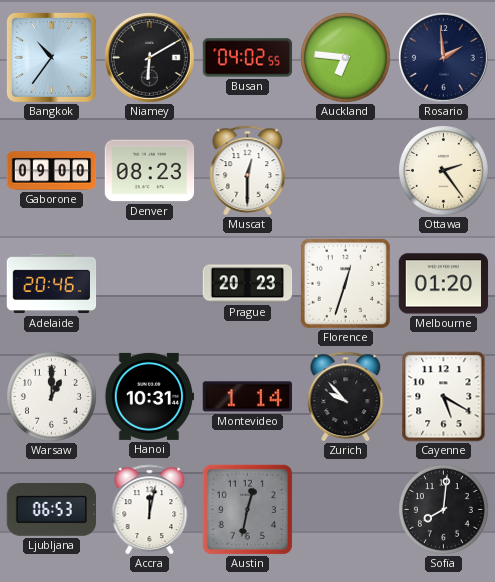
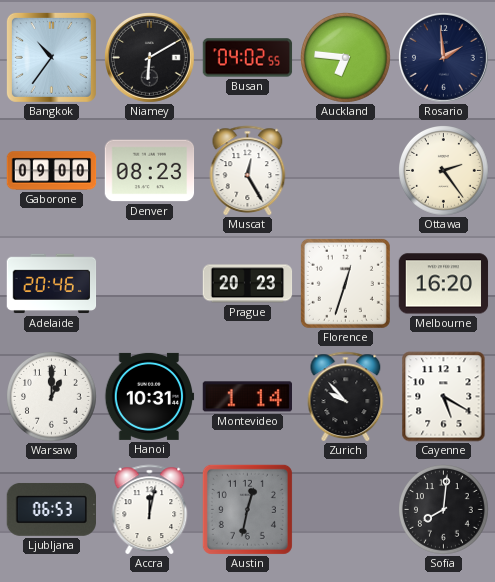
Muscat: 12:30 -> 12:25
Melbourne: 01:20 -> 16:20
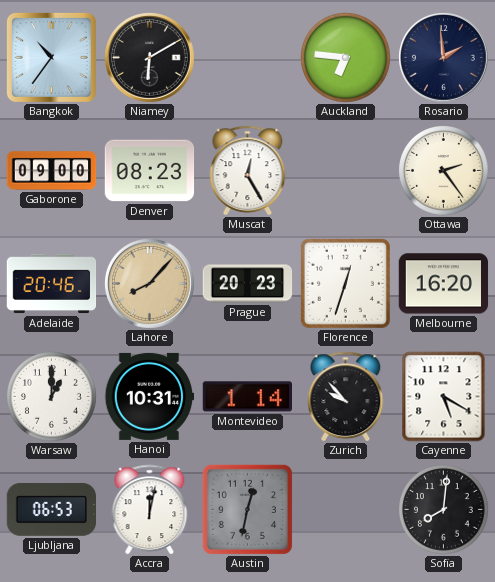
Busan: 04:02 -> none
Lahore: none -> 8:07
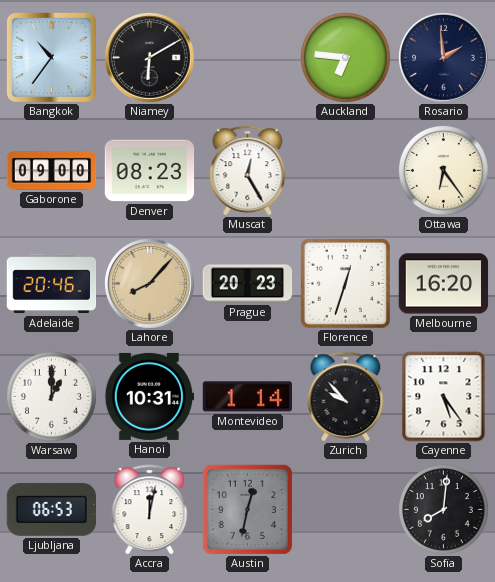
Ottawa: 2:24 -> 6:24
Cayenne: 5:20 -> 5:24
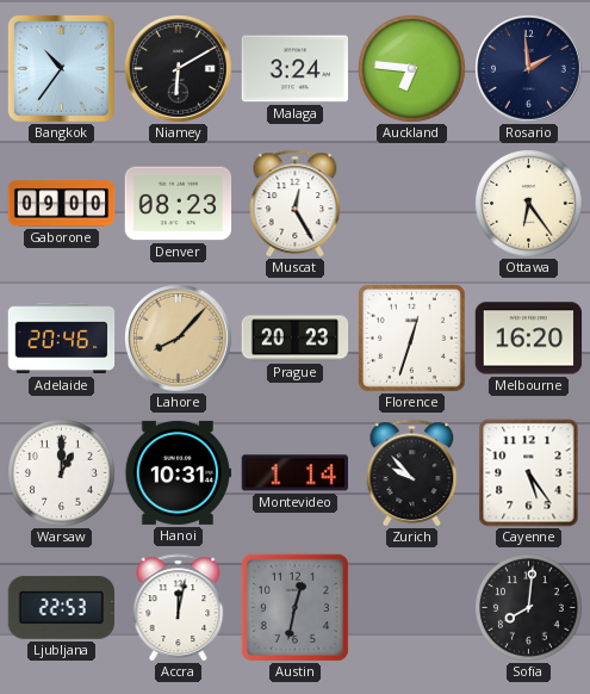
Malaga: none -> 3:24
Ljubljana: 06:53 -> 22:53
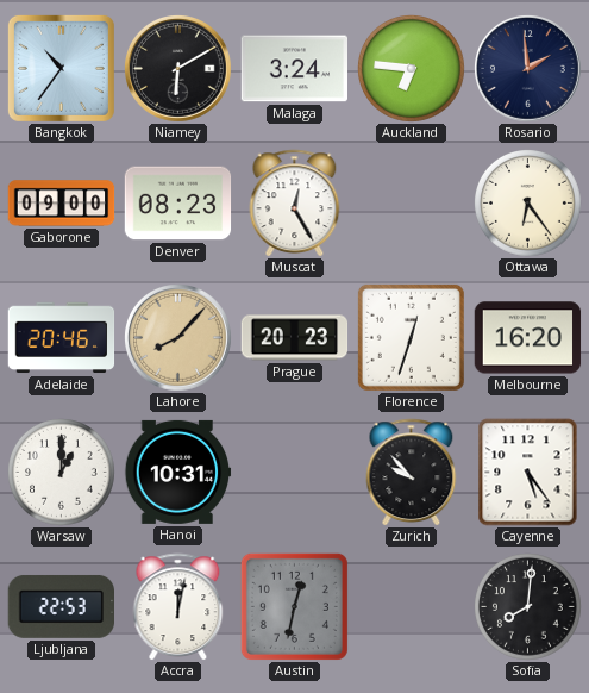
Montevideo: 1:14 -> none
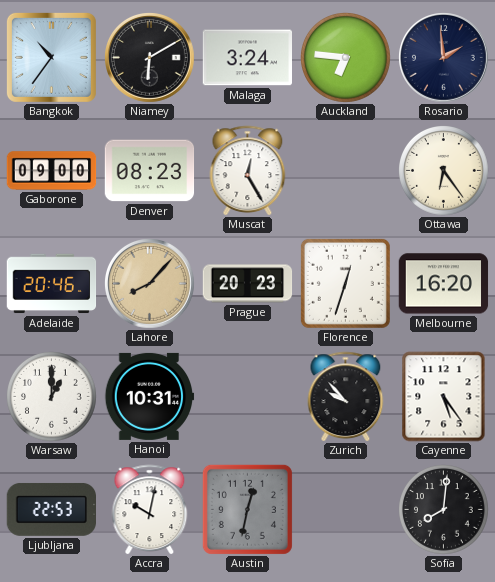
Accra: 12:02 -> 10:02
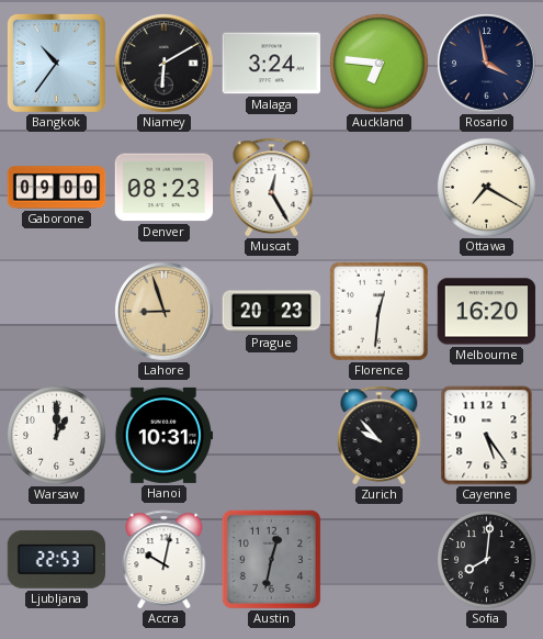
Rosario: 1:59 -> 3:58
Ottawa: 6:24 -> 7:20
Adelaide: 20:46 -> none
Lahore: 8:07 -> 8:57
Florence: 12:33 -> 12:31
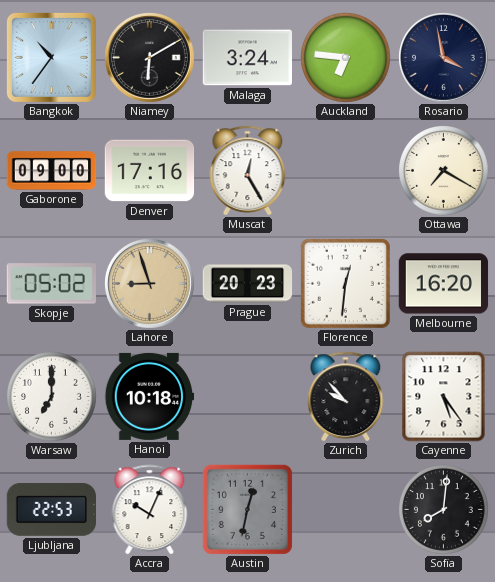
Denver: 08:23 -> 17:16
Skopje: none -> 05:02
Warsaw: 1:00 -> 7:00
Hanoi: 10:31 -> 10:18
Accra: 10:02 -> 10:04
